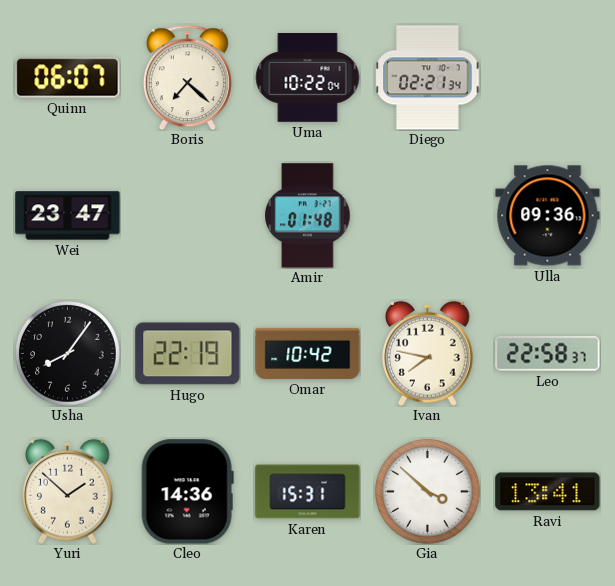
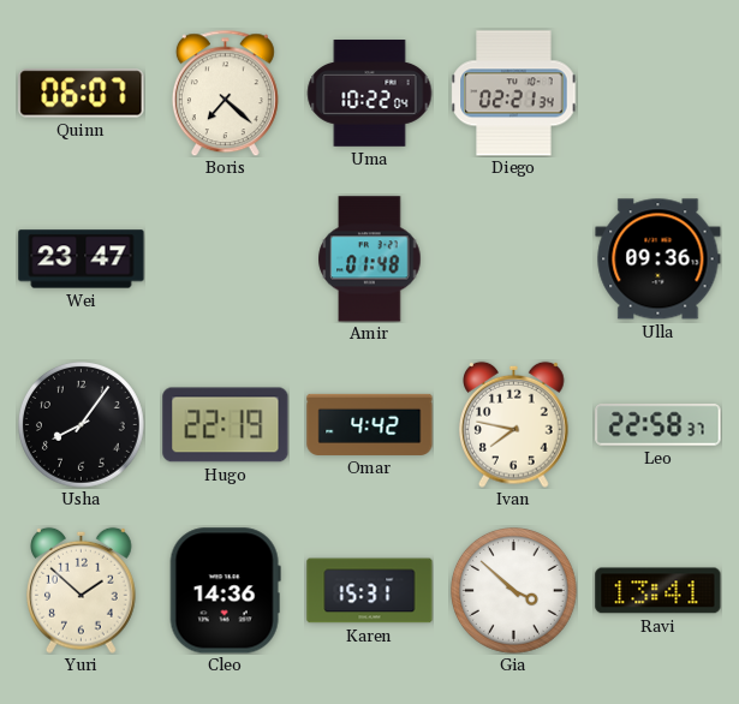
Omar: 10:42 -> 4:42
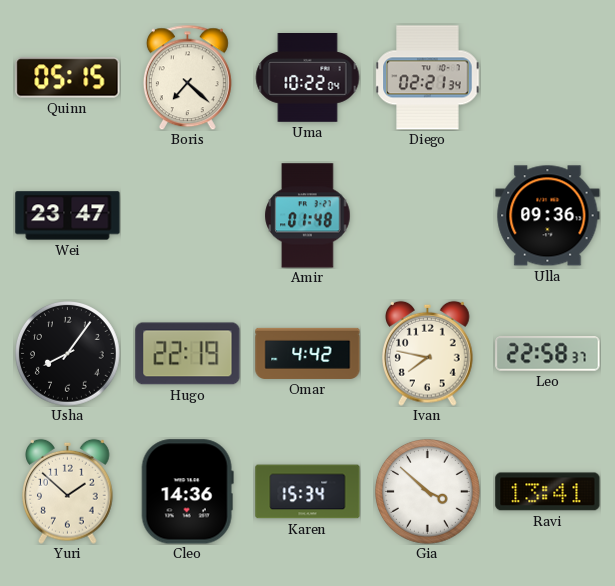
Quinn: 06:07 -> 05:15
Karen: 15:31 -> 15:34
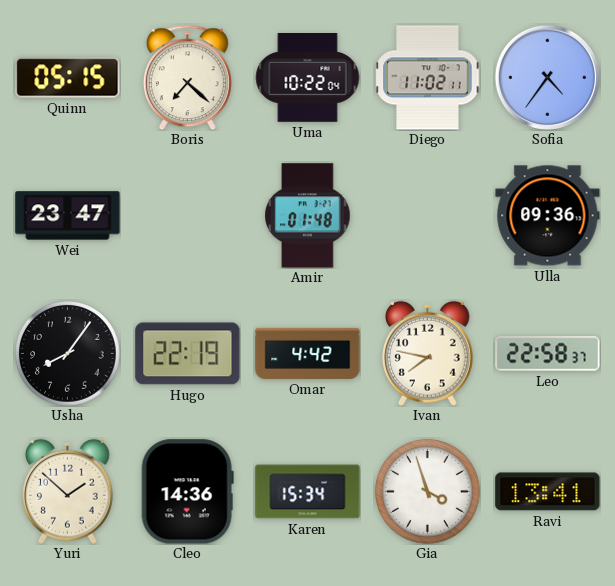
Diego: 02:21 -> 11:02
Sofia: none -> 4:36
Gia: 3:52 -> 3:57
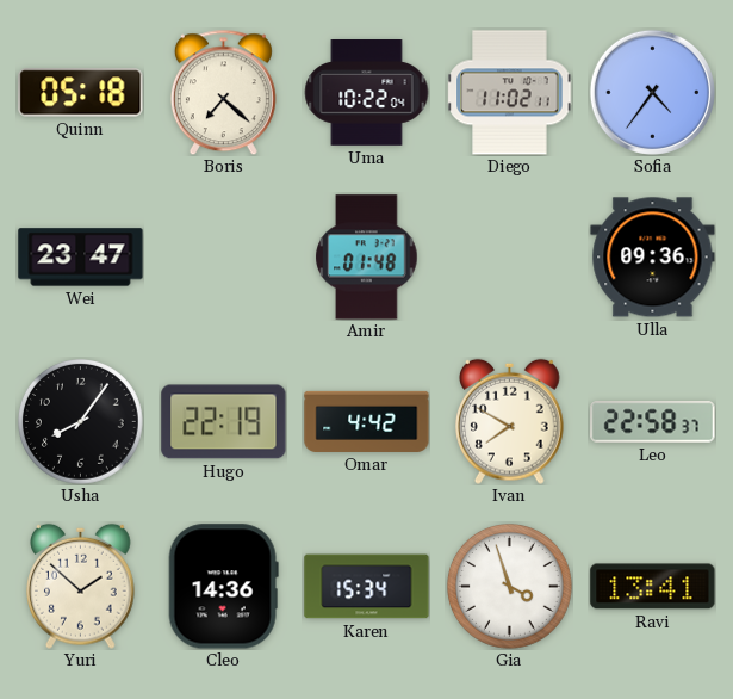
Quinn: 05:15 -> 05:18
Ivan: 7:47 -> 7:50
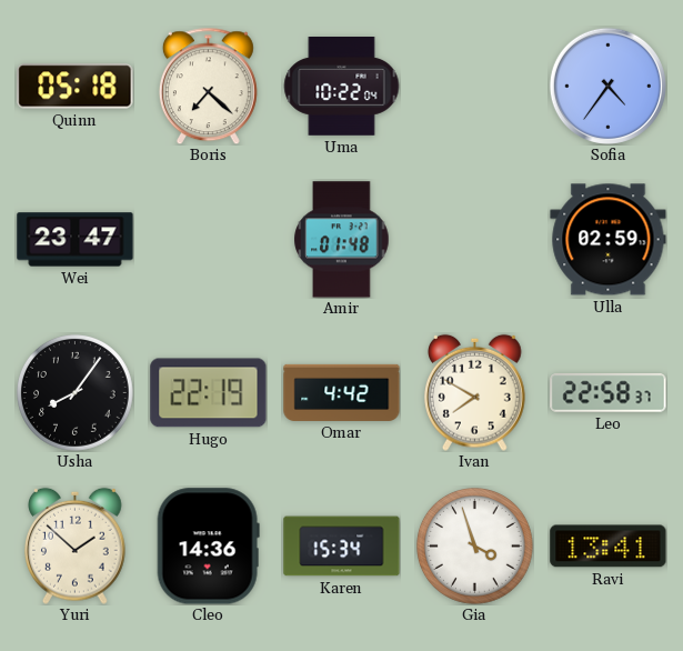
Diego: 11:02 -> none
Ulla: 09:36 -> 02:59
